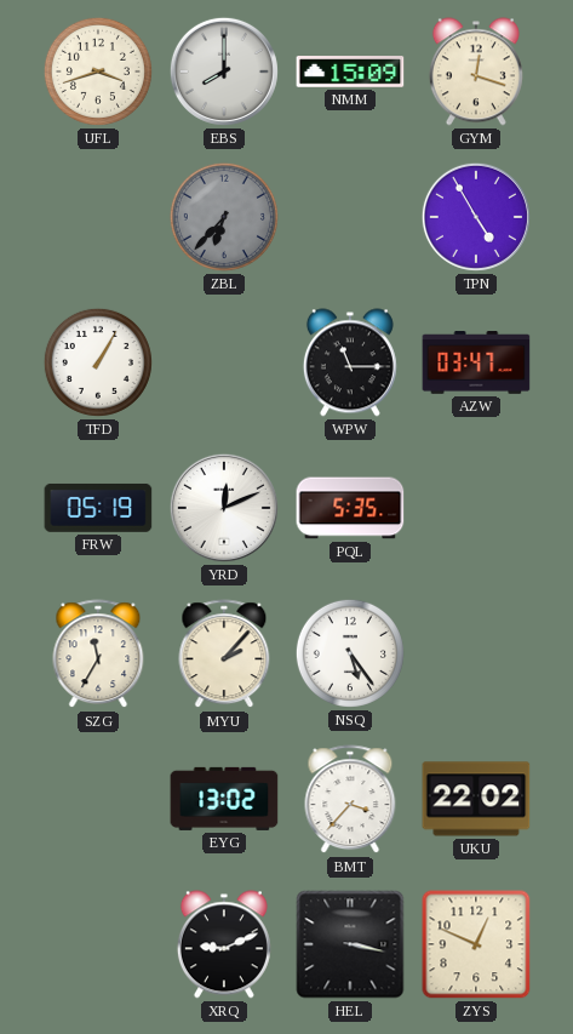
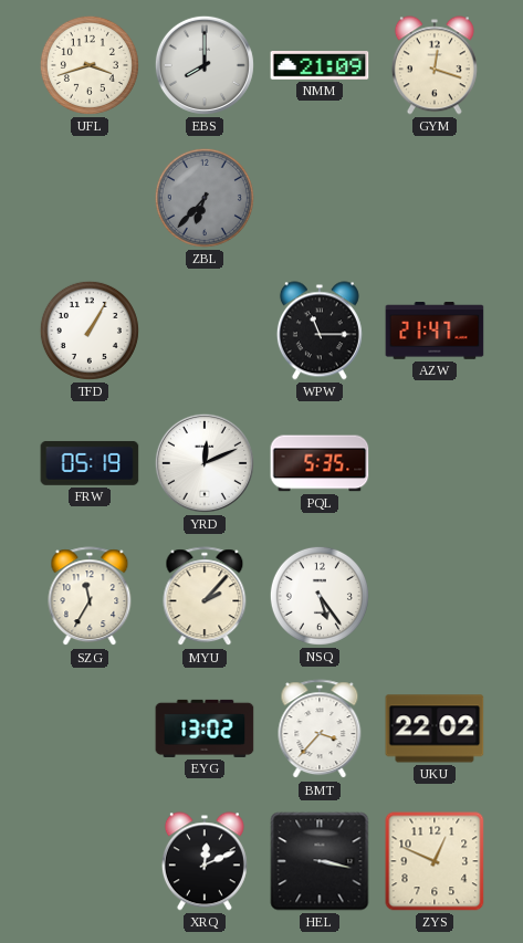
NMM: 15:09 -> 21:09
TPN: 4:55 -> none
AZW: 03:47 -> 21:47
XRQ: 9:11 -> 12:11
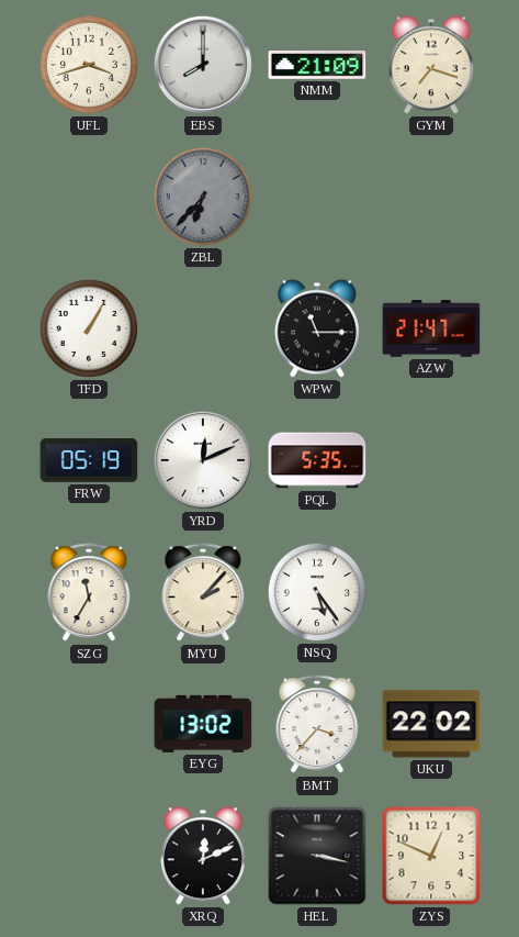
GYM: 12:18 -> 7:18
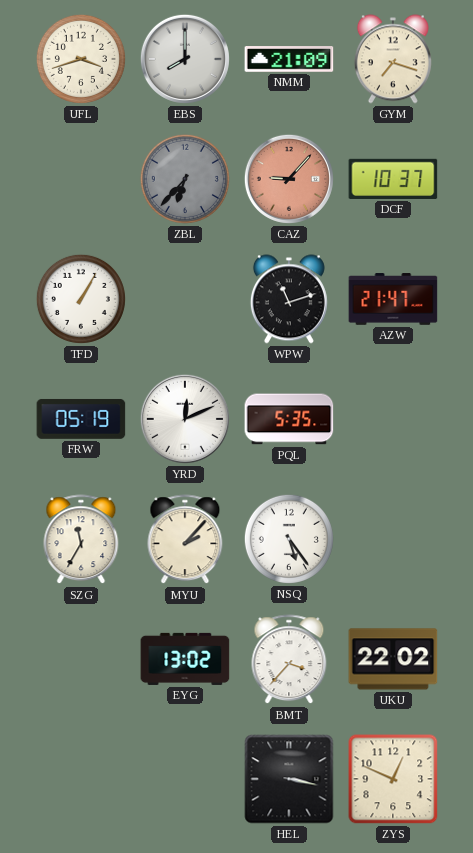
CAZ: none -> 9:07
DCF: none -> 10:37
WPW: 11:15 -> 11:12
XRQ: 12:11 -> none
